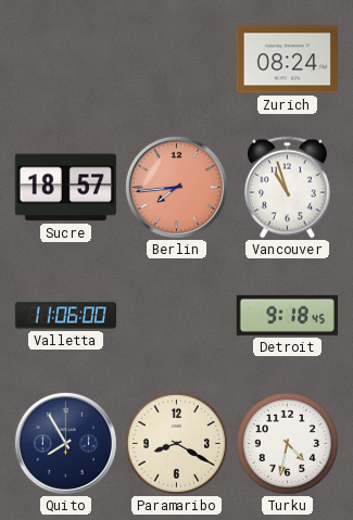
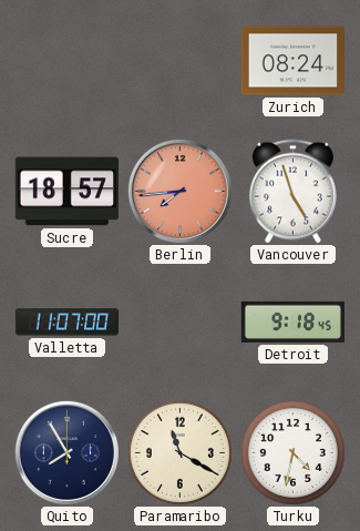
Vancouver: 10:57 -> 4:57
Valletta: 11:06 -> 11:07
Paramaribo: 8:20 -> 11:20
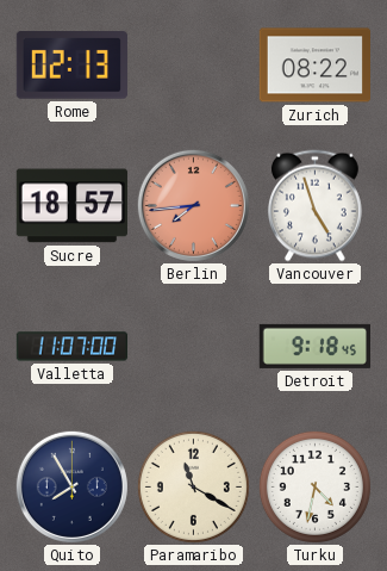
Rome: none -> 02:13
Zurich: 08:24 -> 08:22
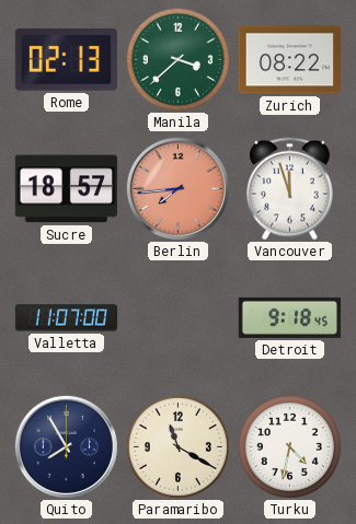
Manila: none -> 3:38
Vancouver: 4:57 -> 11:57
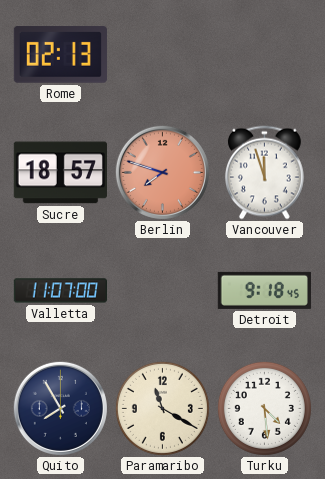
Manila: 3:38 -> none
Zurich: 08:22 -> none
Berlin: 7:44 -> 7:48
Turku: 4:32 -> 4:29
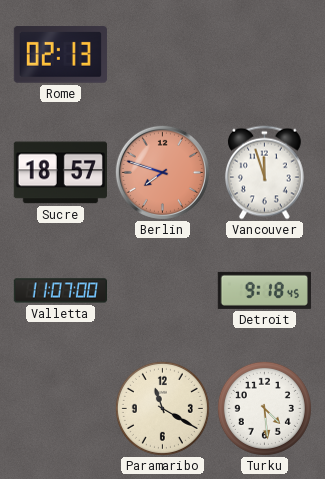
Quito: 7:55 -> none
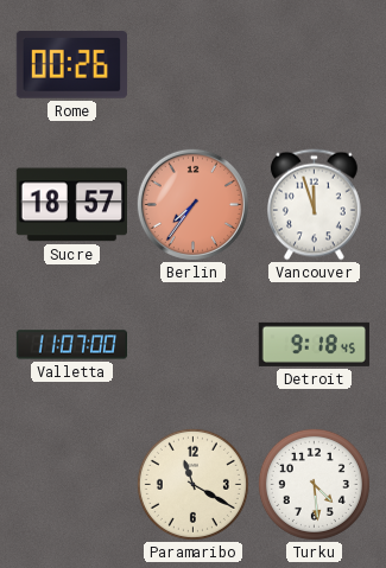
Rome: 02:13 -> 00:26
Berlin: 7:48 -> 7:36
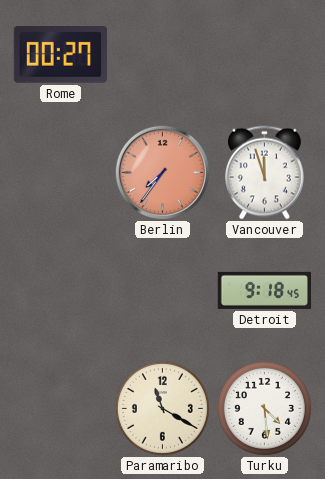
Rome: 00:26 -> 00:27
Sucre: 18:57 -> none
Valletta: 11:07 -> none
